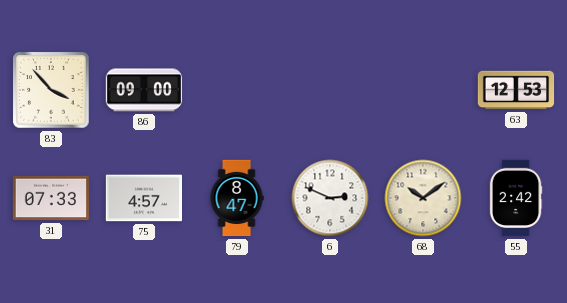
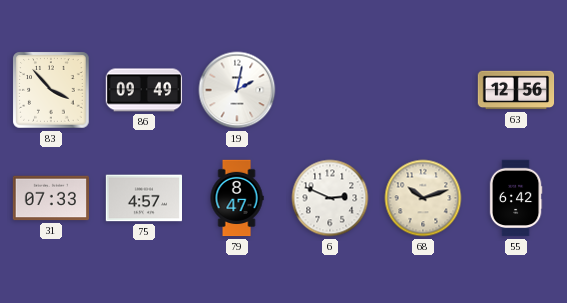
86: 09:00 -> 09:49
19: none -> 2:02
63: 12:53 -> 12:56
68: 10:09 -> 10:12
55: 2:42 -> 6:42
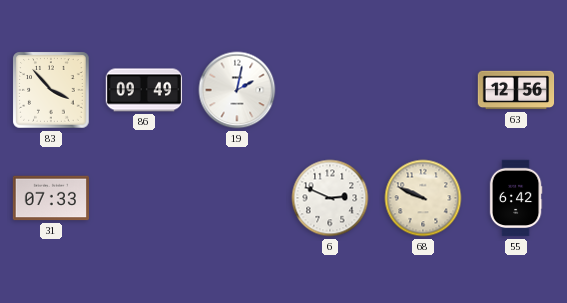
75: 4:57 -> none
79: 8:47 -> none
68: 10:12 -> 9:49
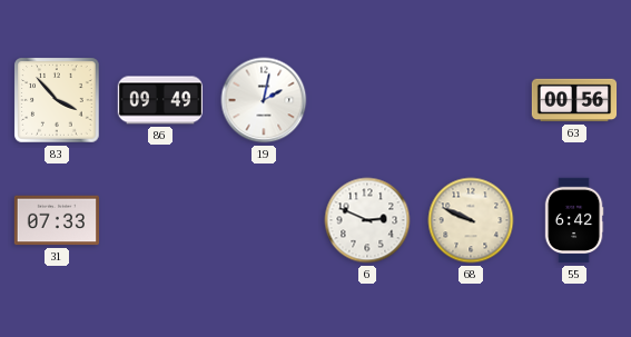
63: 12:56 -> 00:56
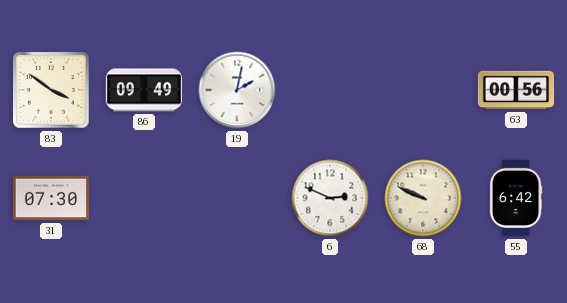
83: 3:53 -> 3:51
31: 07:33 -> 07:30
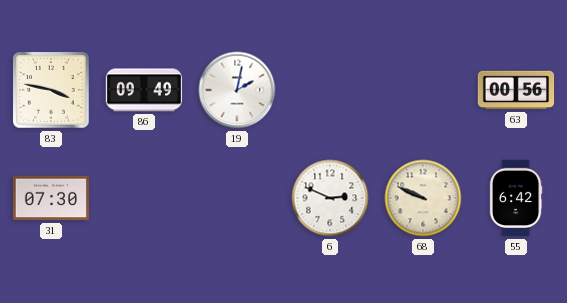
83: 3:51 -> 3:47
